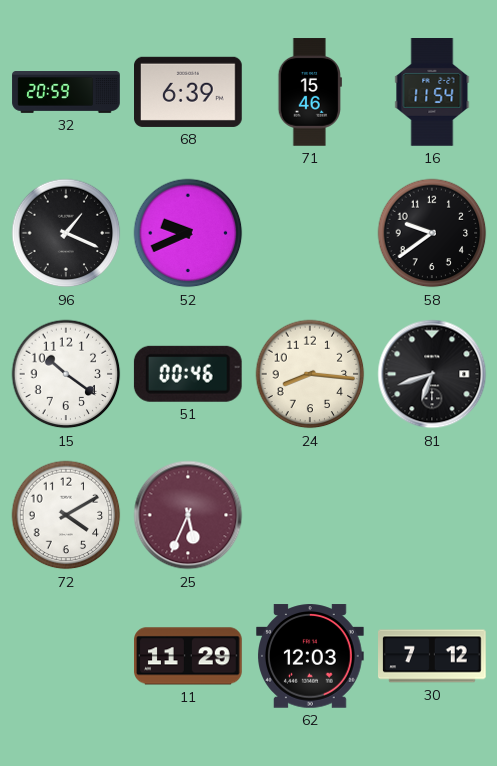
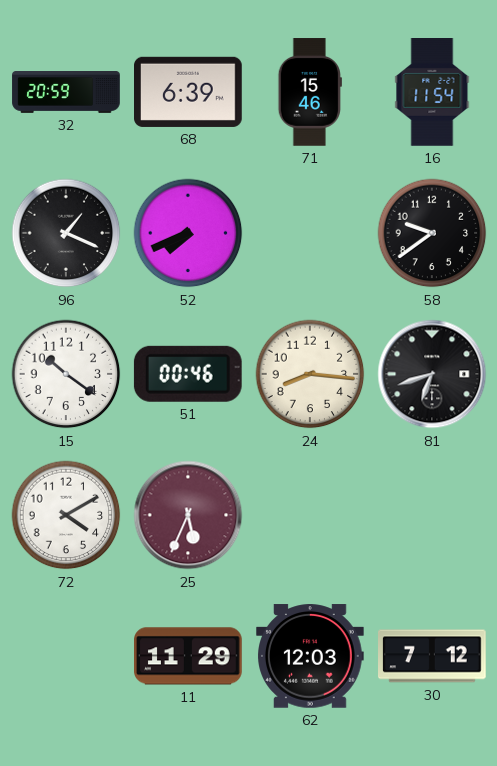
52: 9:41 -> 7:41
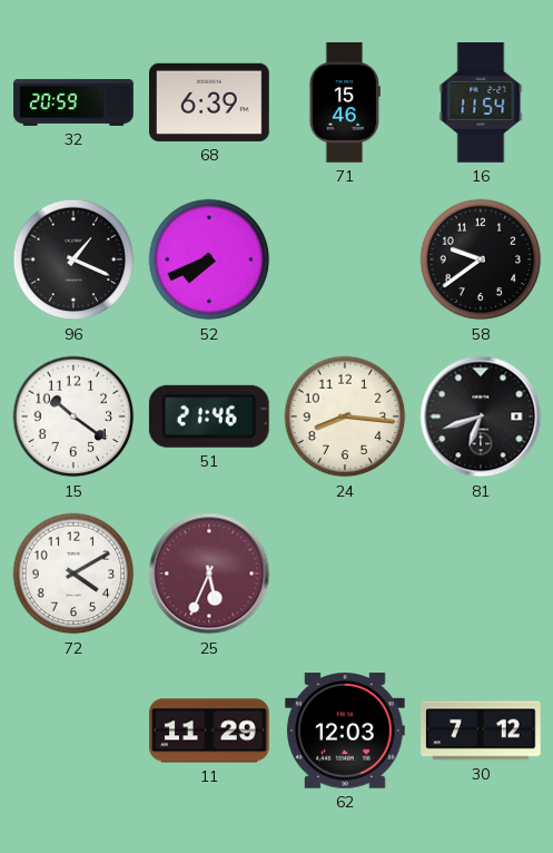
51: 00:46 -> 21:46
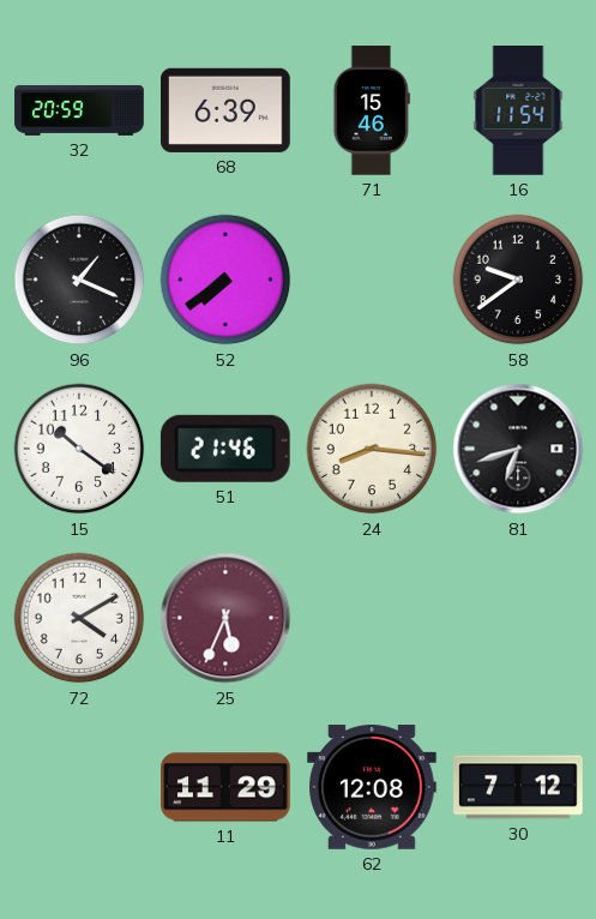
52: 7:41 -> 7:39
62: 12:03 -> 12:08
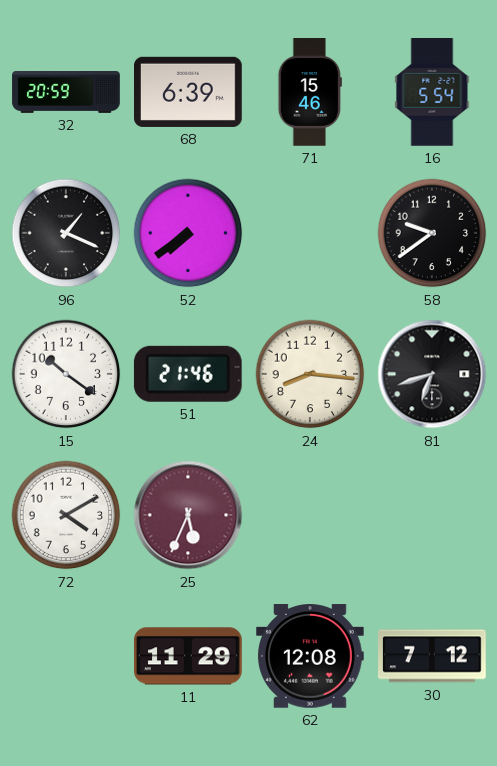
16: 11:54 -> 5:54
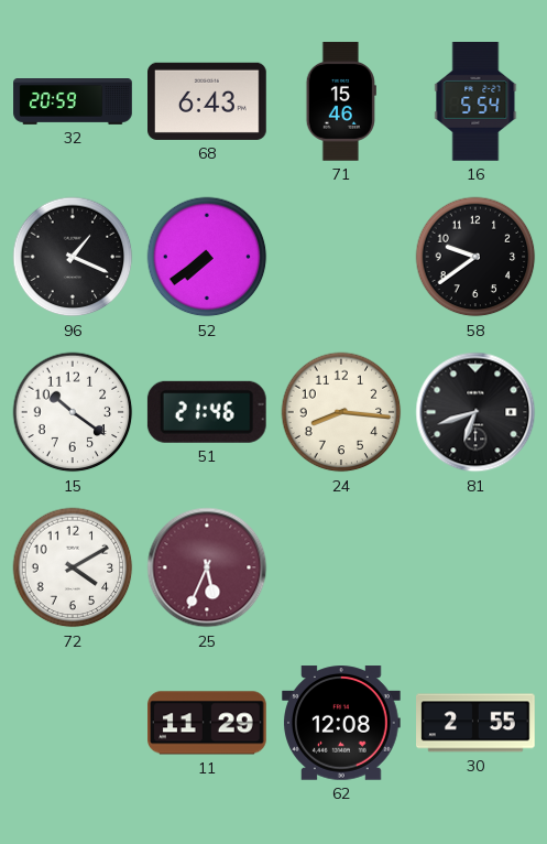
68: 6:39 -> 6:43
30: 7:12 -> 2:55
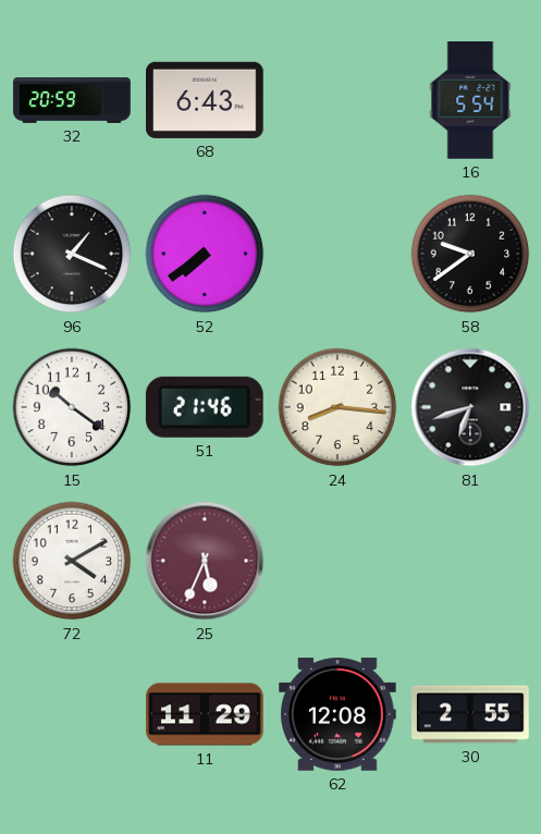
71: 15:46 -> none
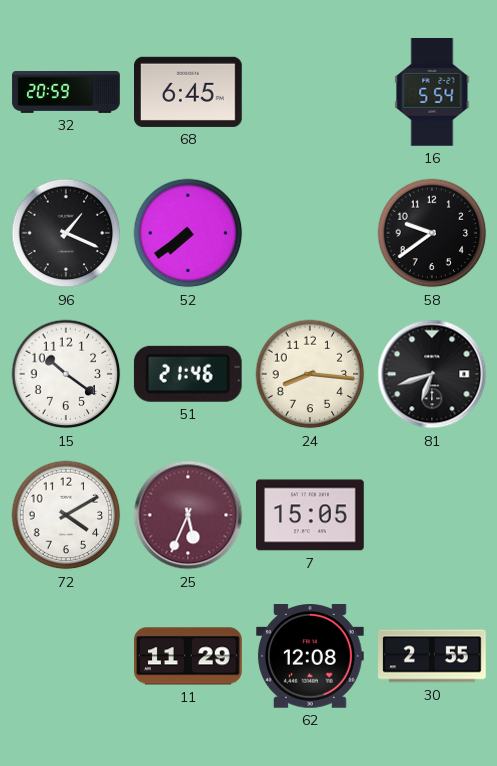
68: 6:43 -> 6:45
7: none -> 15:05
